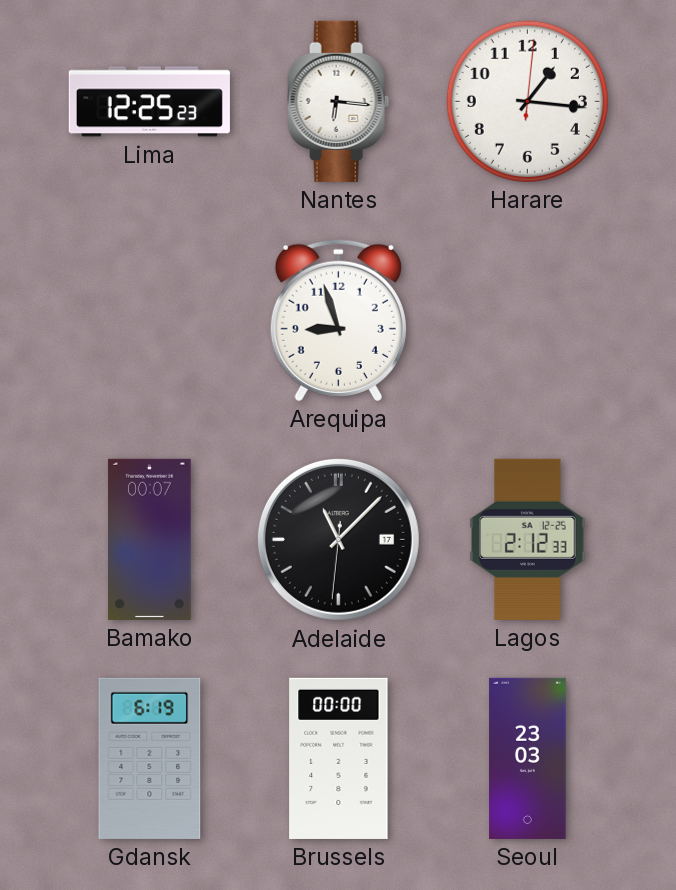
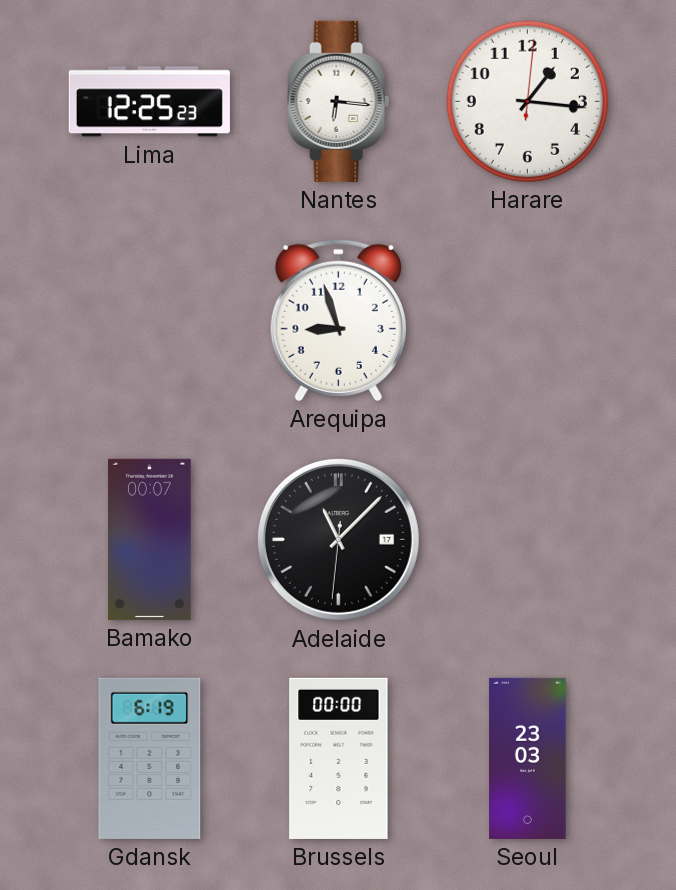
Lagos: 2:12 -> none
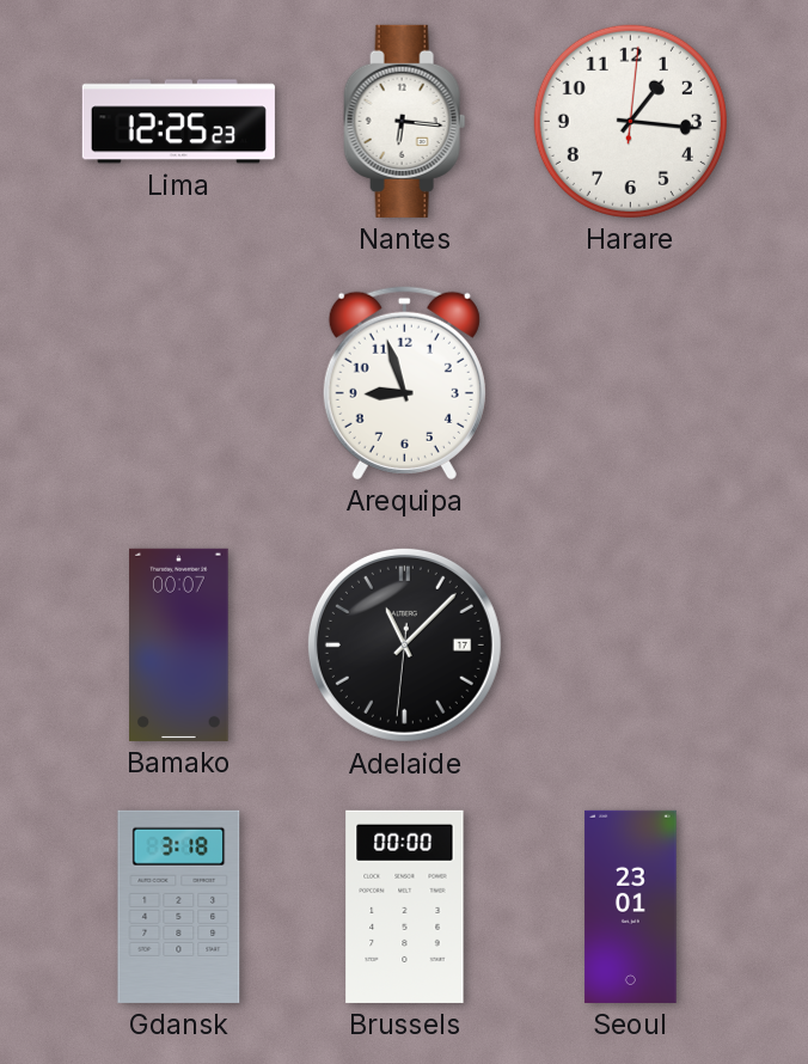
Gdansk: 6:19 -> 3:18
Seoul: 23:03 -> 23:01
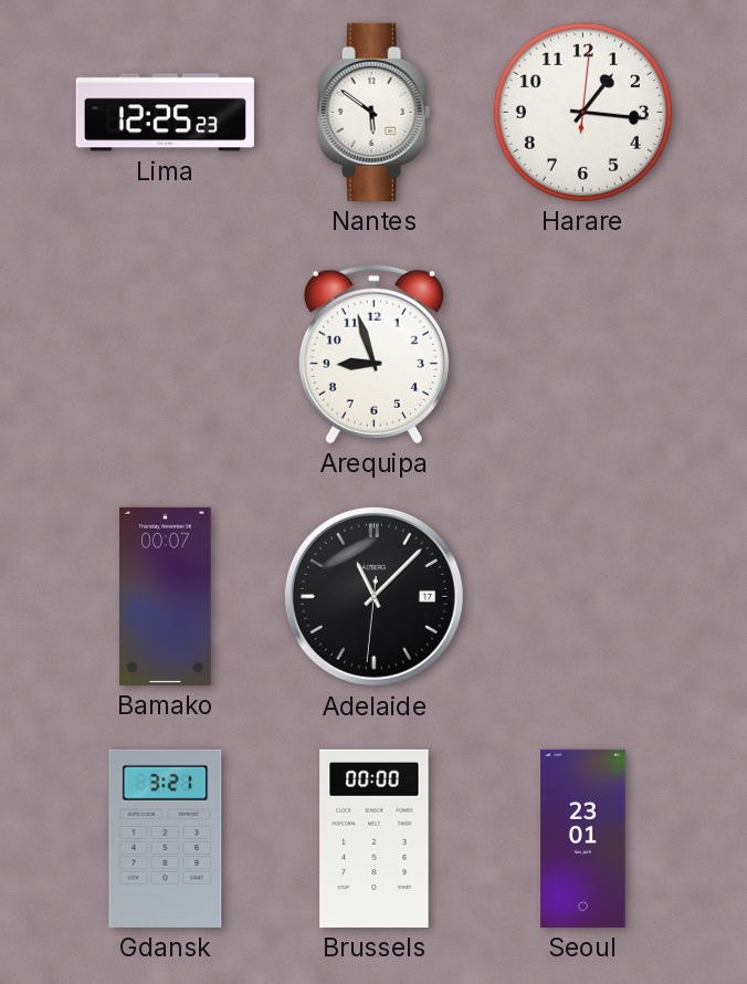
Nantes: 6:16 -> 5:51
Gdansk: 3:18 -> 3:21
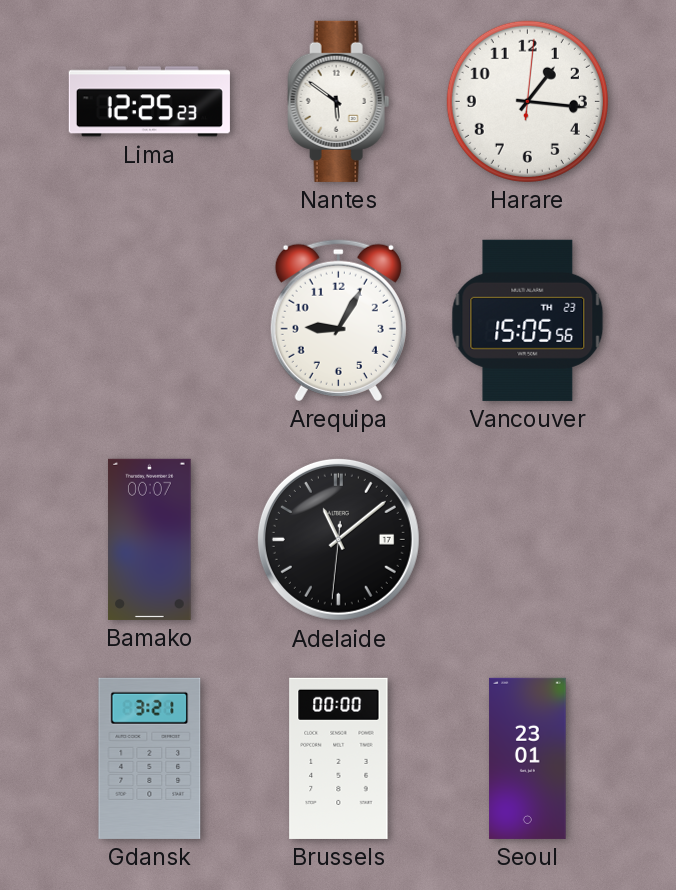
Arequipa: 8:57 -> 9:05
Vancouver: none -> 15:05
Adelaide: 11:07 -> 11:08
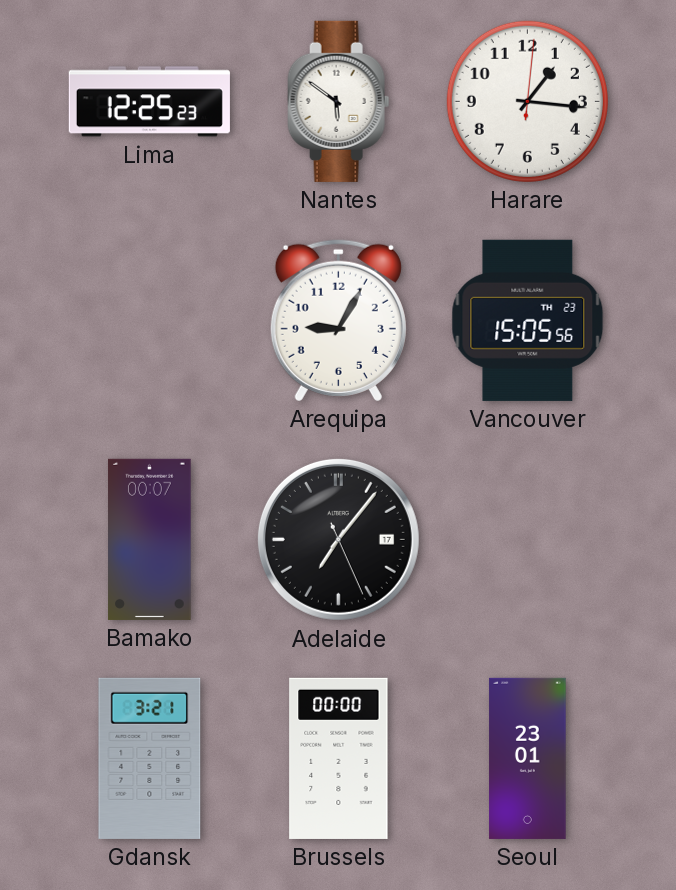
Adelaide: 11:08 -> 7:06
